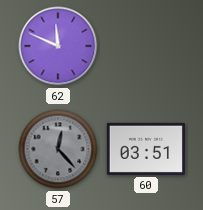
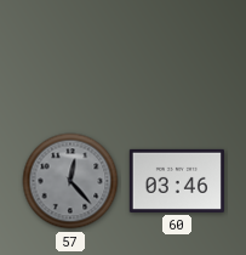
62: 11:49 -> none
60: 03:51 -> 03:46
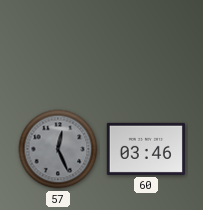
57: 12:23 -> 12:26
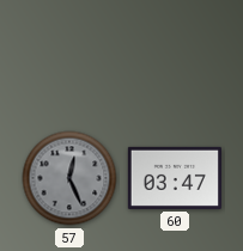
60: 03:46 -> 03:47
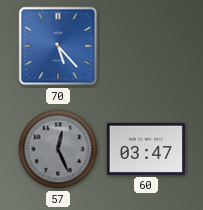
70: none -> 5:23
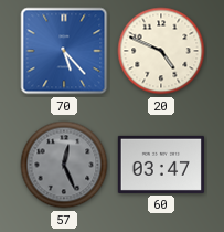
20: none -> 4:49
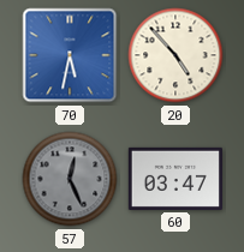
70: 5:23 -> 5:32
20: 4:49 -> 4:53
